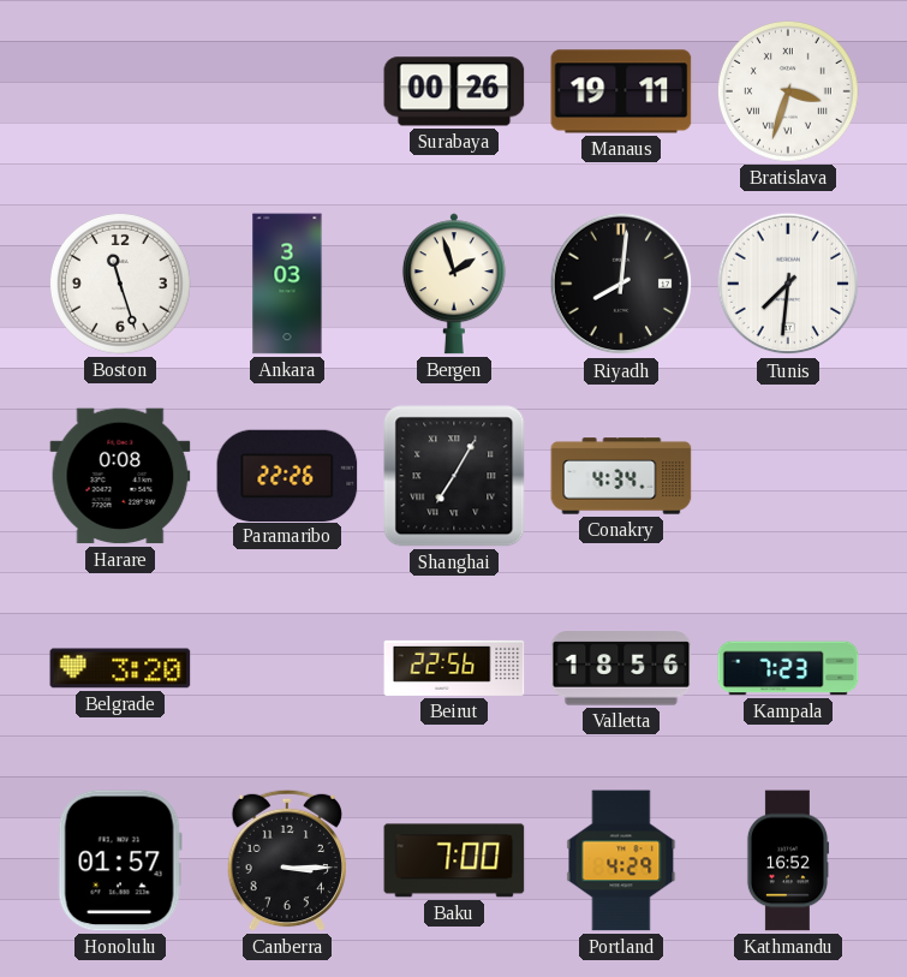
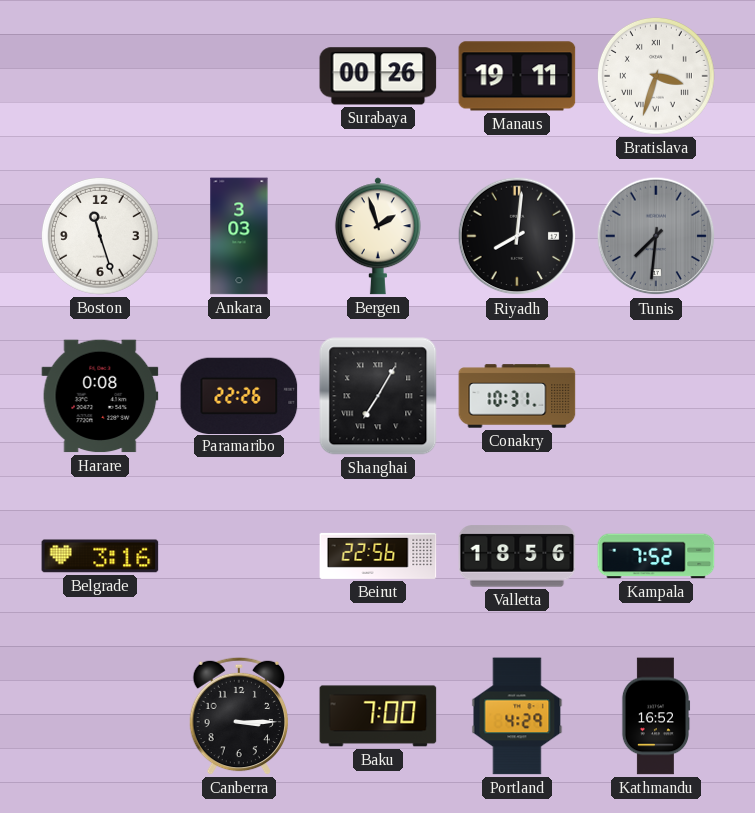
Tunis dial: white -> grey
Conakry: 4:34 -> 10:31
Belgrade: 3:20 -> 3:16
Kampala: 7:23 -> 7:52
Honolulu: 01:57 -> none
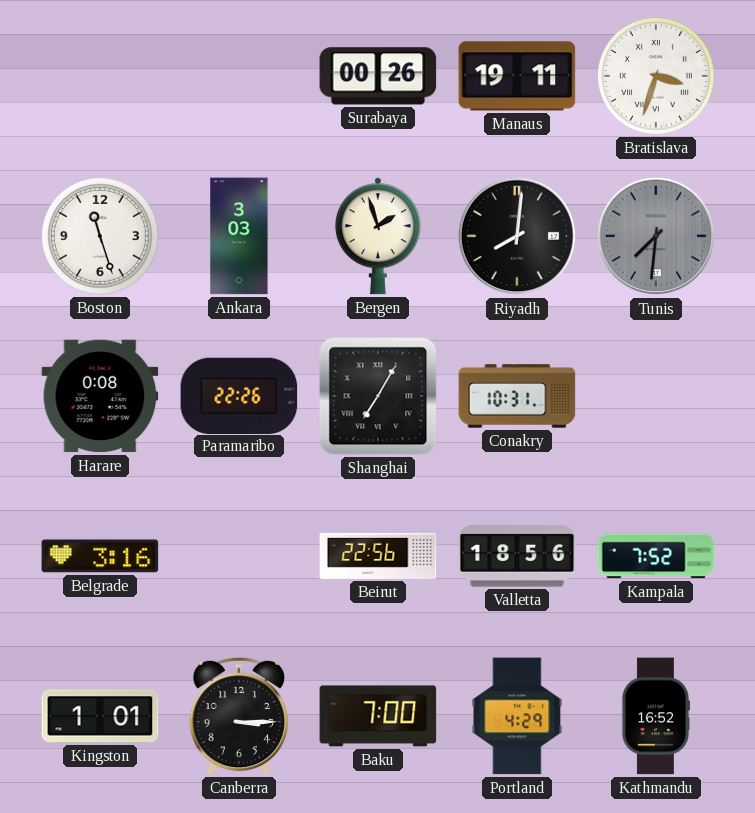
Kingston: none -> 1:01
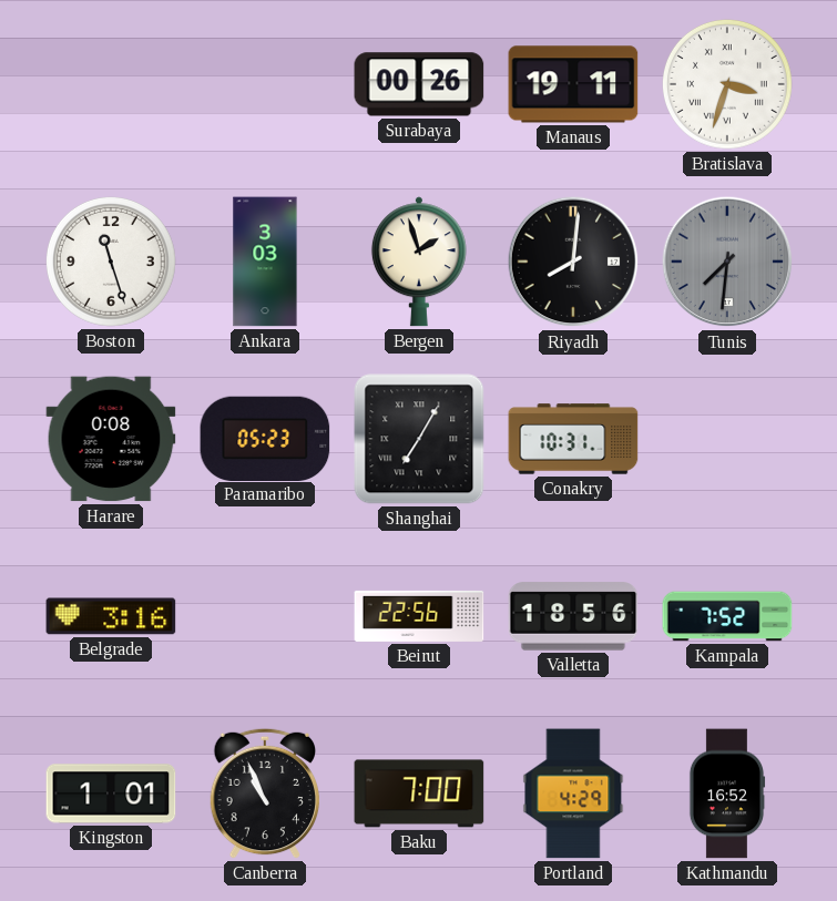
Paramaribo: 22:26 -> 05:23
Canberra: 3:15 -> 10:56
